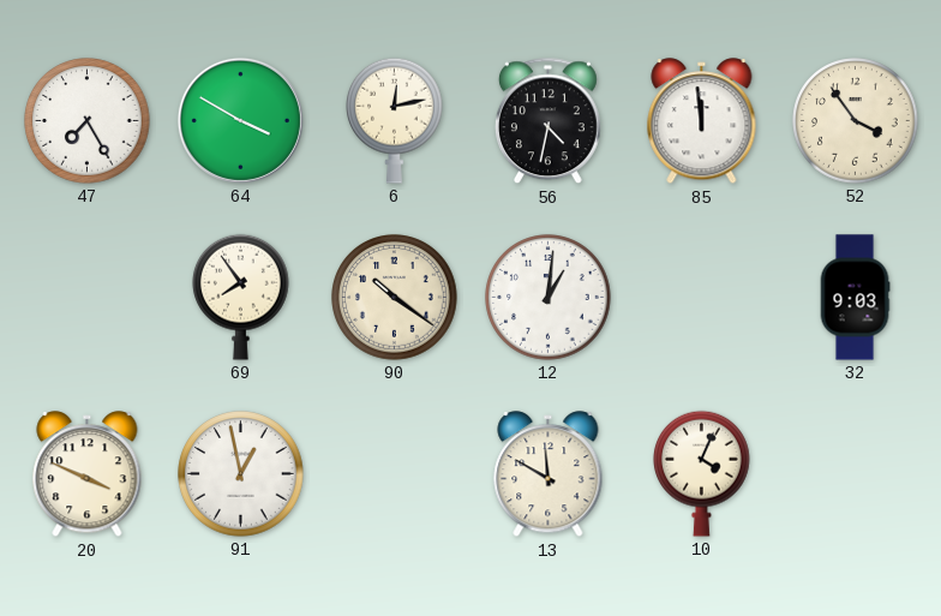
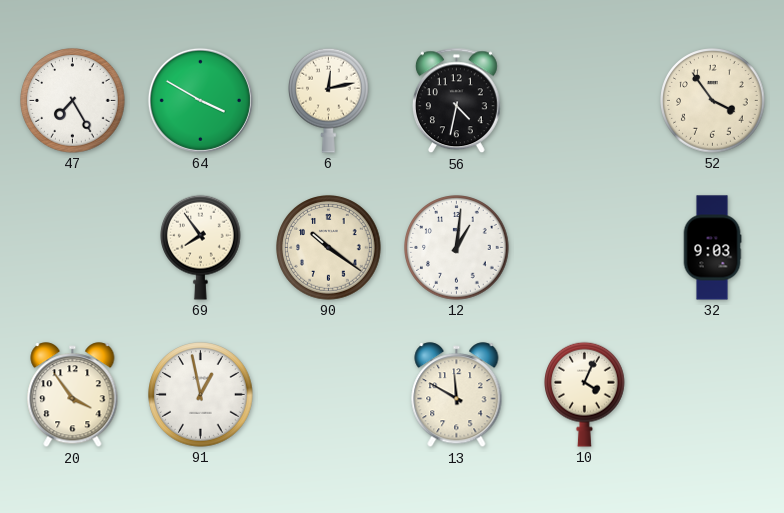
85: 11:59 -> none
20: 3:49 -> 3:54
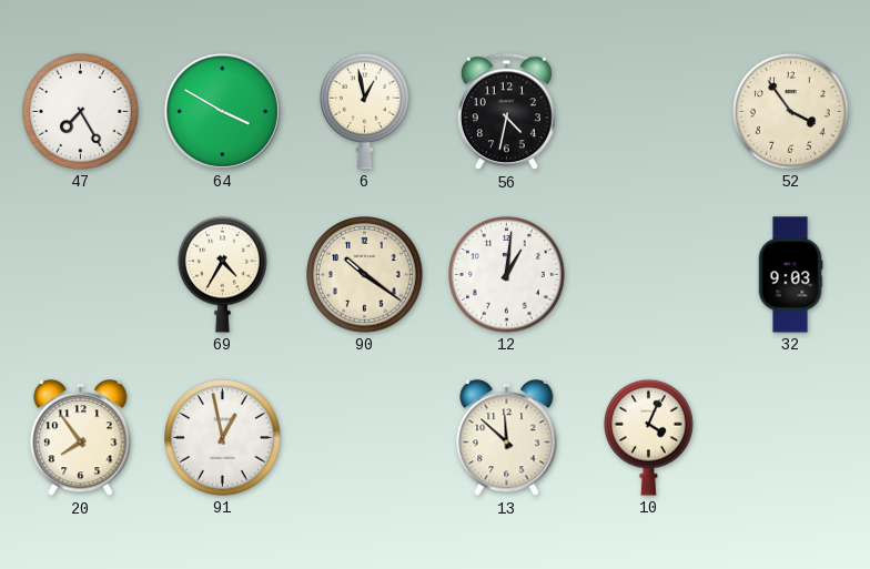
6: 12:13 -> 12:58
69: 7:54 -> 4:35
20: 3:54 -> 7:54
13: 11:50 -> 11:52
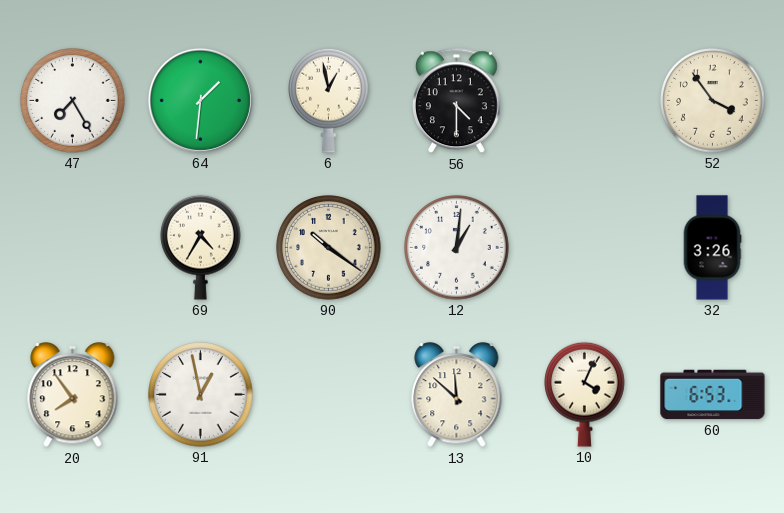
64: 3:50 -> 1:31
56: 4:32 -> 4:30
32: 9:03 -> 3:26
60: none -> 6:53
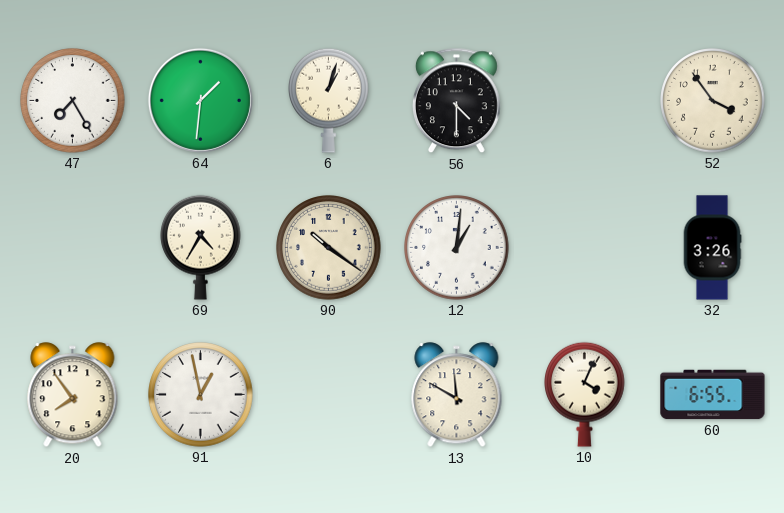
6: 12:58 -> 1:03
13: 11:52 -> 11:50
60: 6:53 -> 6:55
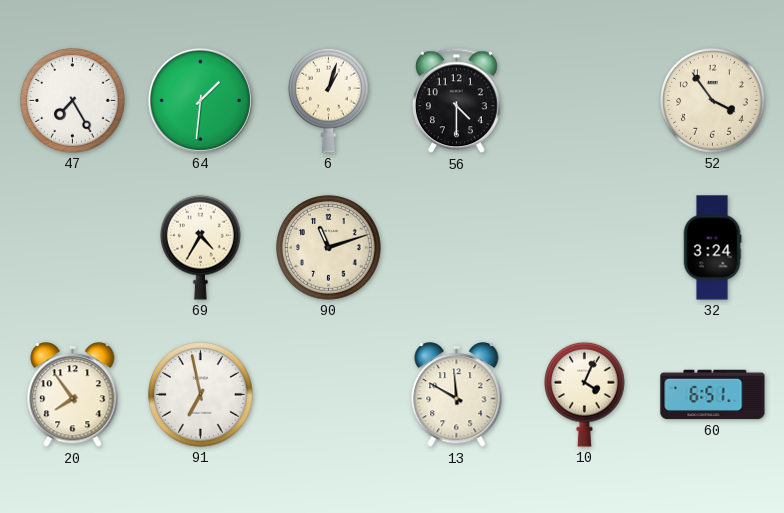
90: 10:21 -> 11:12
12: 1:01 -> none
32: 3:26 -> 3:24
91: 12:58 -> 6:58
60: 6:55 -> 6:51
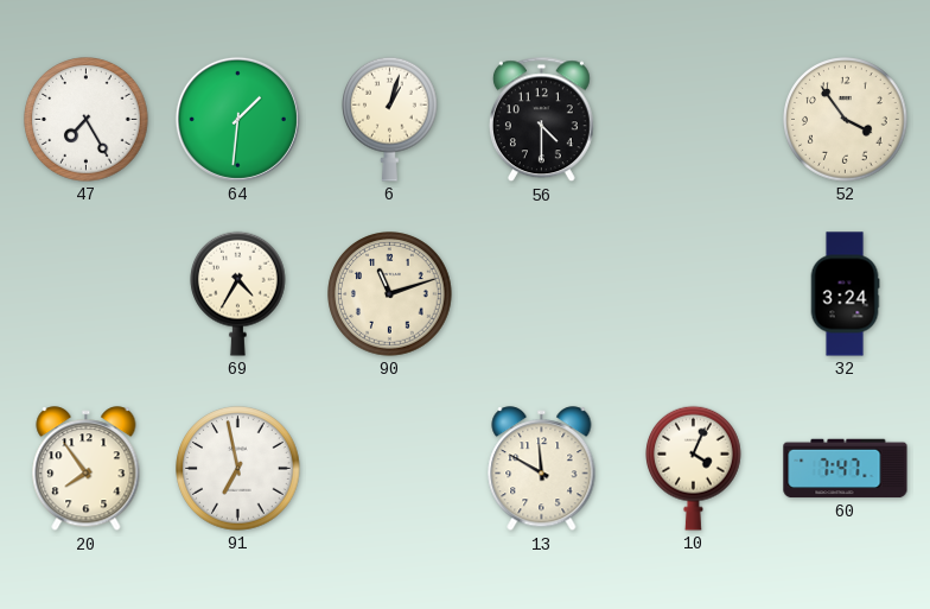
60: 6:51 -> 7:47
